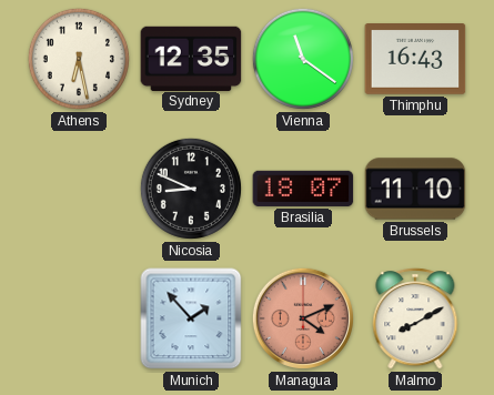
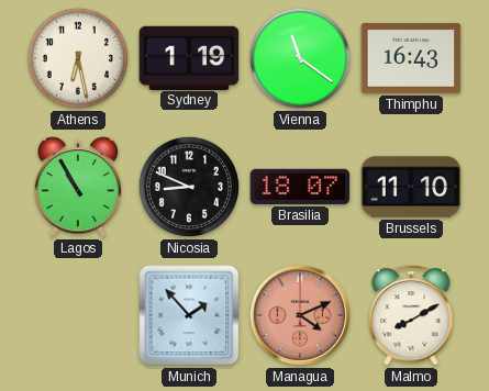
Sydney: 12:35 -> 1:19
Lagos: none -> 10:55
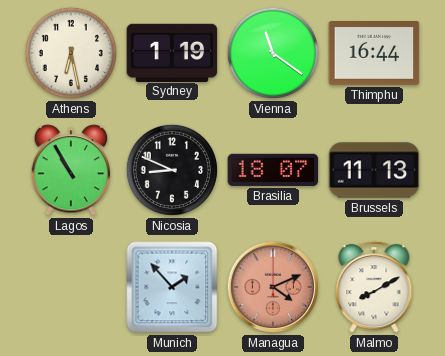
Thimphu: 16:43 -> 16:44
Brussels: 11:10 -> 11:13
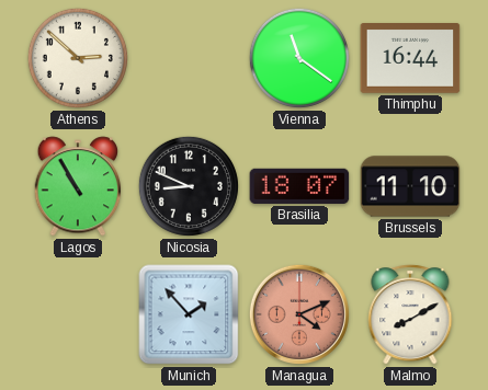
Athens: 6:28 -> 2:52
Sydney: 1:19 -> none
Brussels: 11:13 -> 11:10
